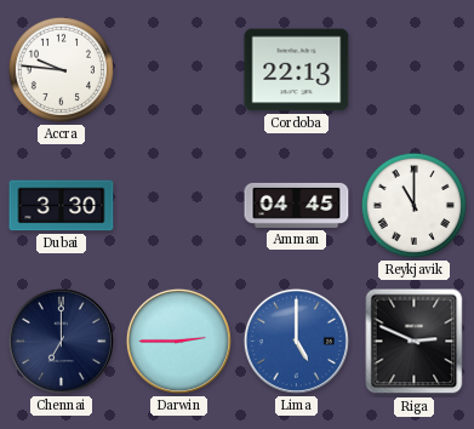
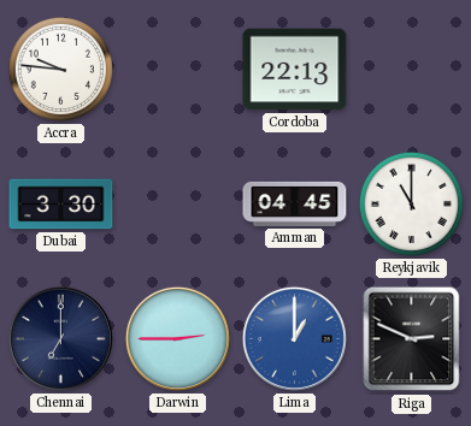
Lima: 5:00 -> 1:00
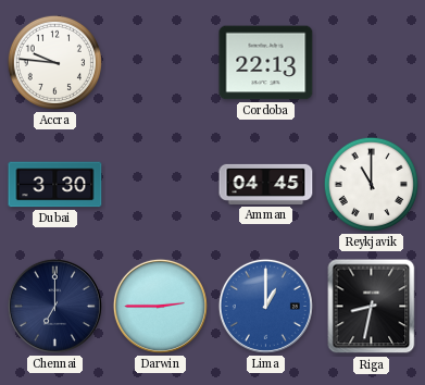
Riga: 2:49 -> 8:32
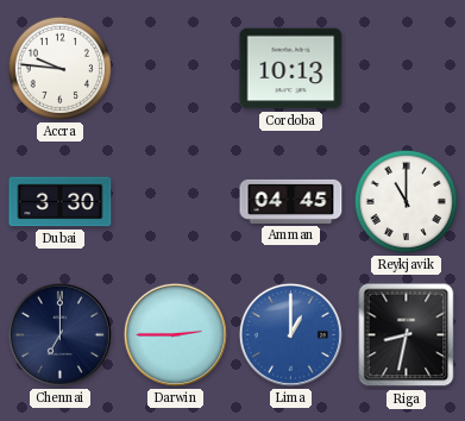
Cordoba: 22:13 -> 10:13
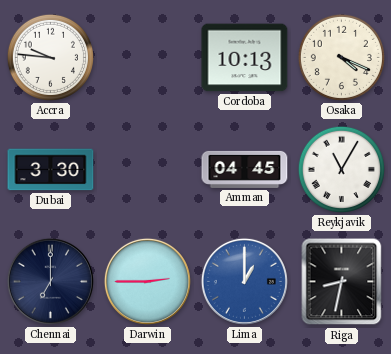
Osaka: none -> 4:19
Reykjavik: 11:00 -> 11:05
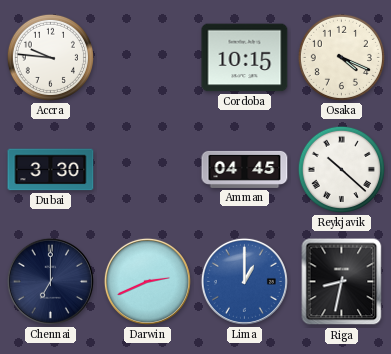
Cordoba: 10:13 -> 10:15
Reykjavik: 11:05 -> 10:22
Darwin: 2:45 -> 2:41
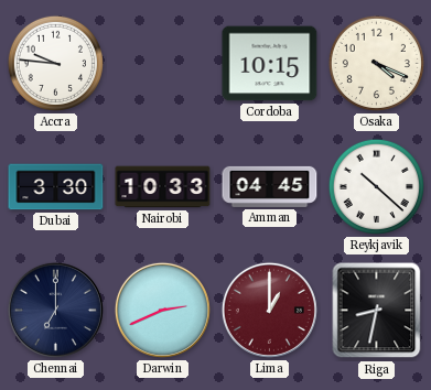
Nairobi: none -> 10:33
Lima dial: blue -> burgundy
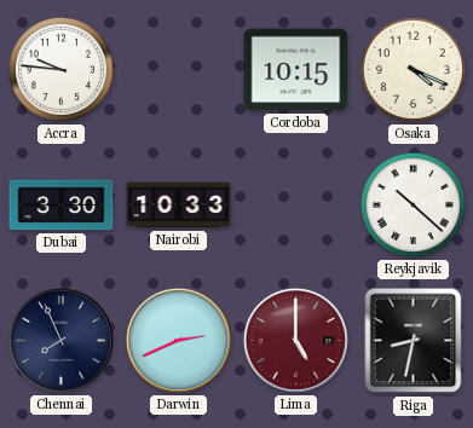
Amman: 04:45 -> none
Chennai: 7:00 -> 7:56
Lima: 1:00 -> 5:00
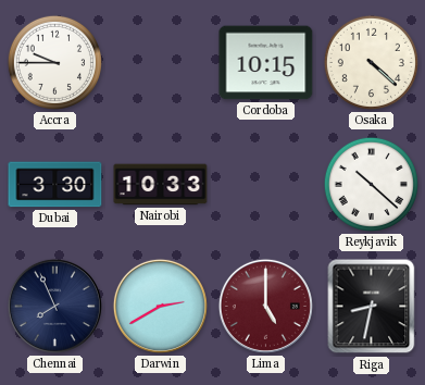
Accra: 9:46 -> 9:45
Osaka: 4:19 -> 4:22
Darwin: 2:41 -> 2:40
